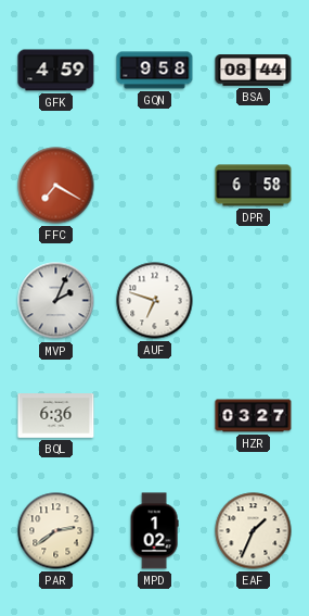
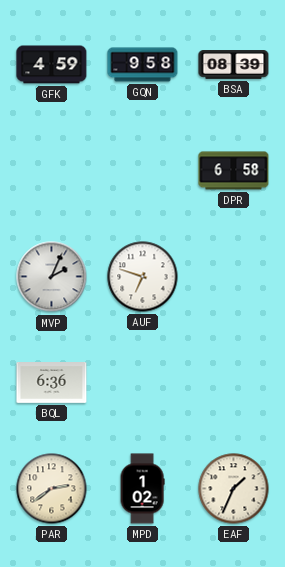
BSA: 08:44 -> 08:39
FFC: 7:20 -> none
HZR: 03:27 -> none
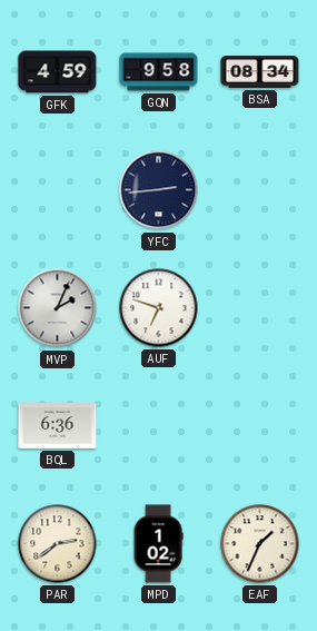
BSA: 08:39 -> 08:34
YFC: none -> 2:44
DPR: 6:58 -> none
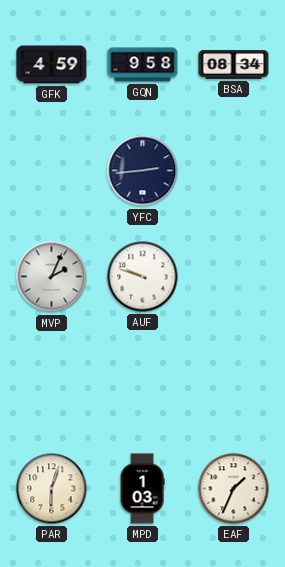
AUF: 6:48 -> 9:48
BQL: 6:36 -> none
PAR: 2:39 -> 6:03
MPD: 1:02 -> 1:03
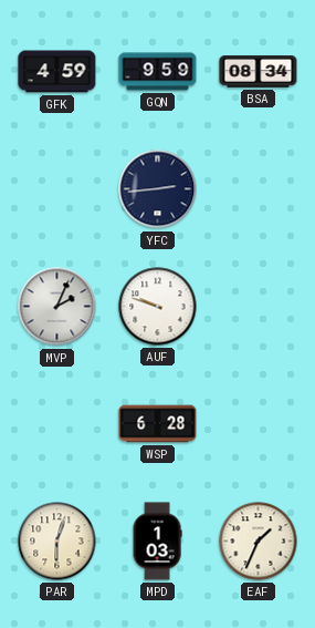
GQN: 9:58 -> 9:59
WSP: none -> 6:28
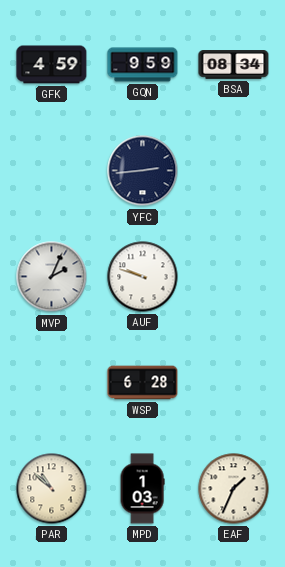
PAR: 6:03 -> 10:52
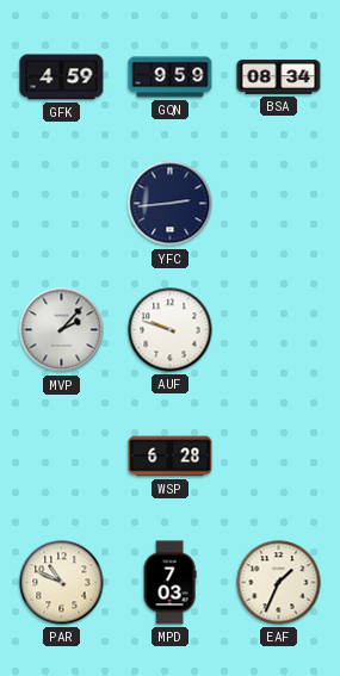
MVP: 2:04 -> 2:07
PAR: 10:52 -> 10:49
MPD: 1:03 -> 7:03
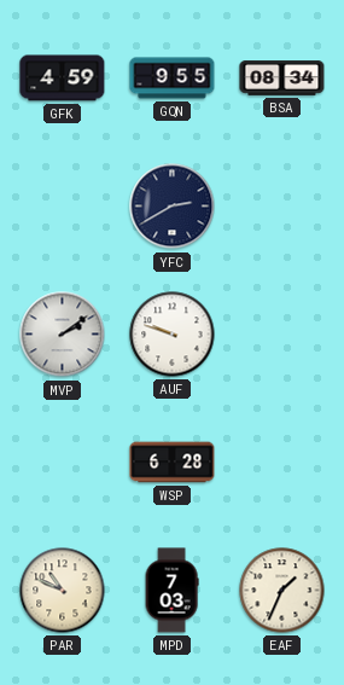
GQN: 9:59 -> 9:55
YFC: 2:44 -> 2:40
MVP: 2:07 -> 2:09
